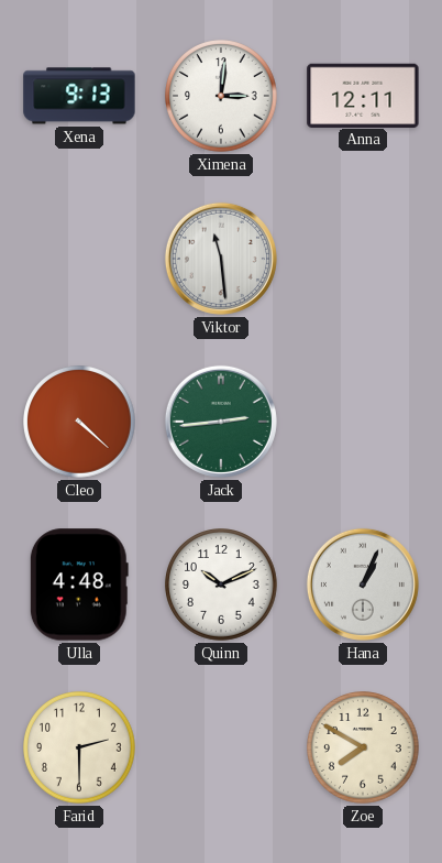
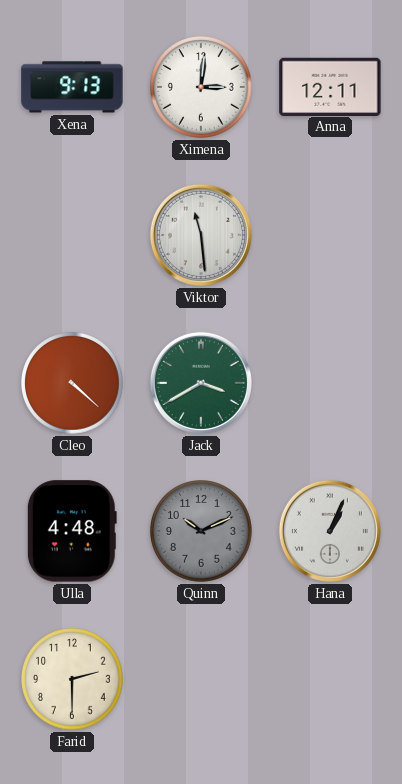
Jack: 2:44 -> 3:40
Quinn dial: white -> grey
Zoe: 7:50 -> none
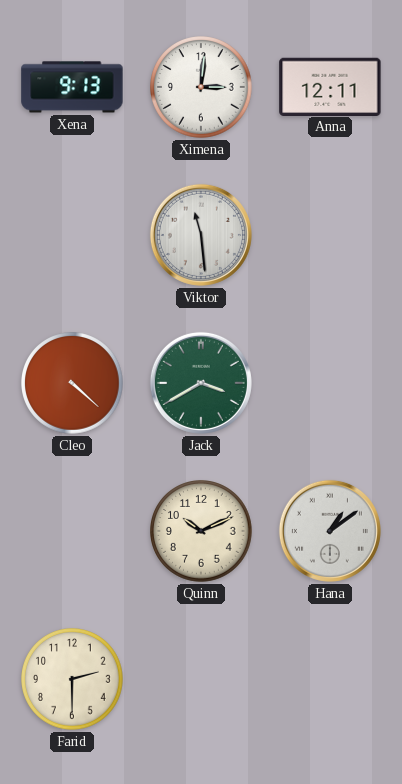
Ulla: 4:48 -> none
Quinn dial: grey -> cream
Hana: 1:04 -> 1:09
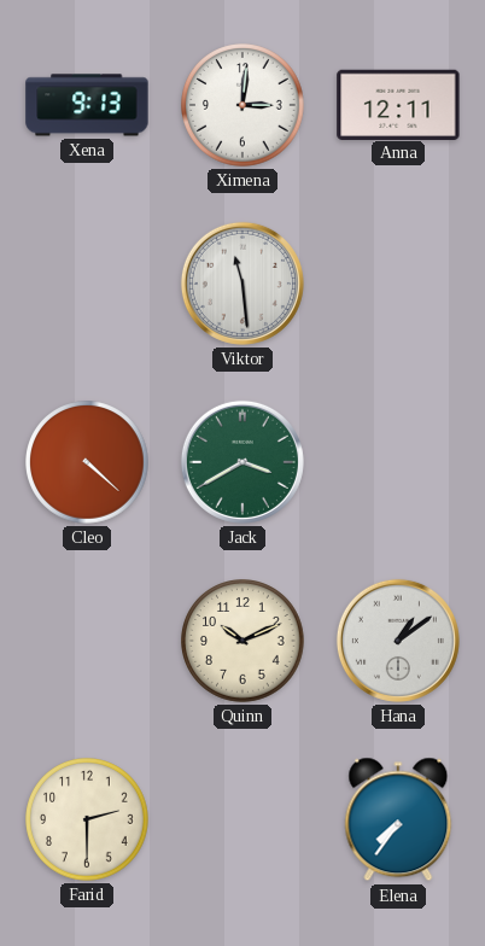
Elena: none -> 7:36
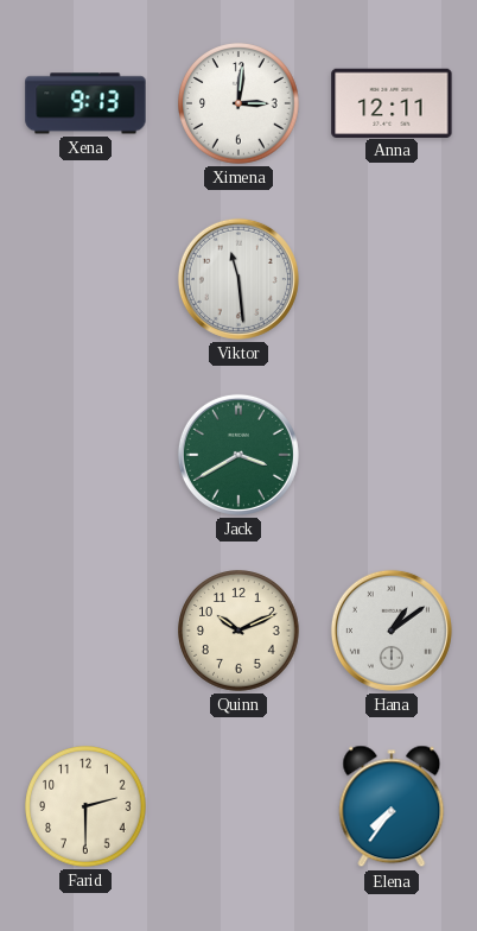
Cleo: 4:22 -> none
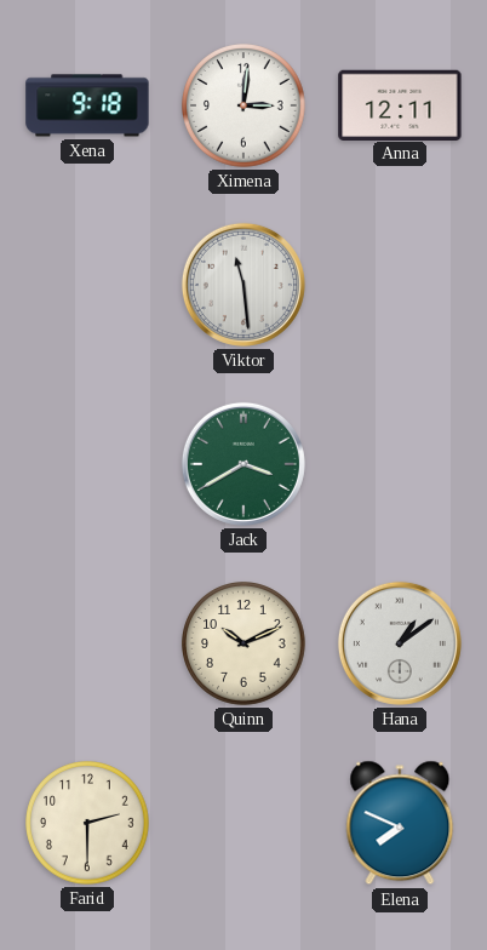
Xena: 9:13 -> 9:18
Elena: 7:36 -> 7:49
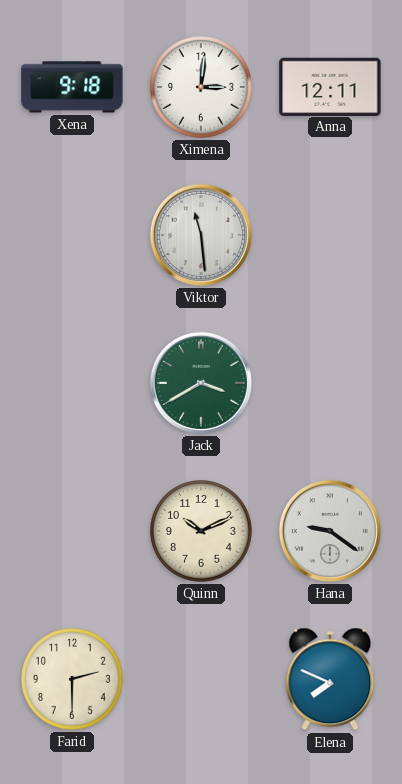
Hana: 1:09 -> 9:21
